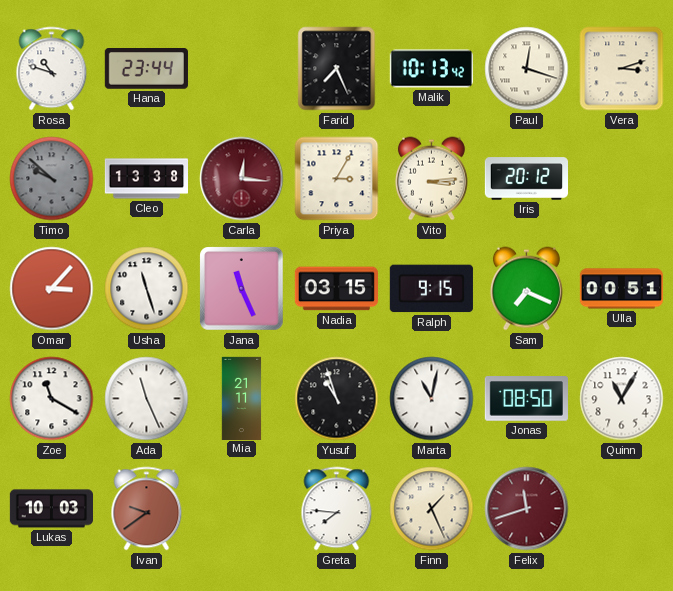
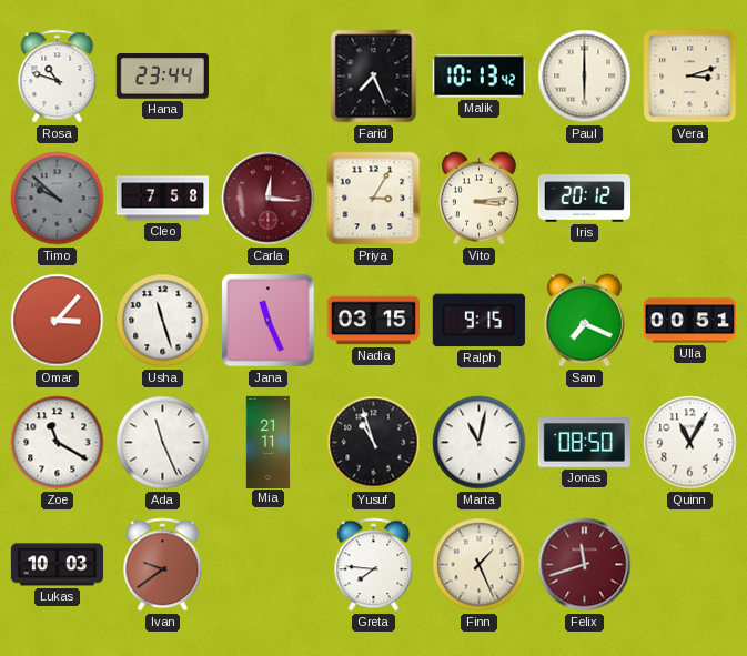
Paul: 12:18 -> 6:00
Cleo: 13:38 -> 7:58
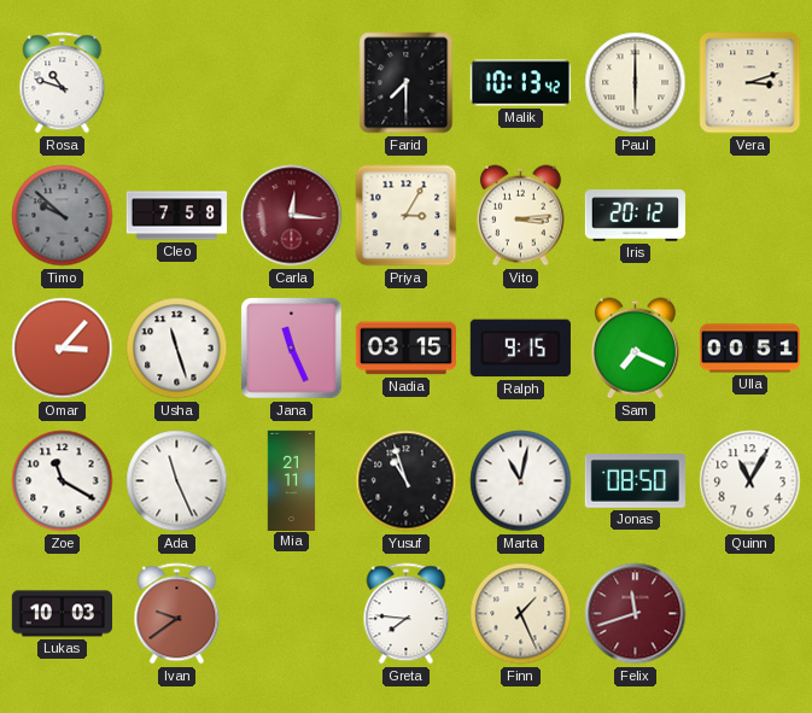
Hana: 23:44 -> none
Farid: 7:26 -> 7:30
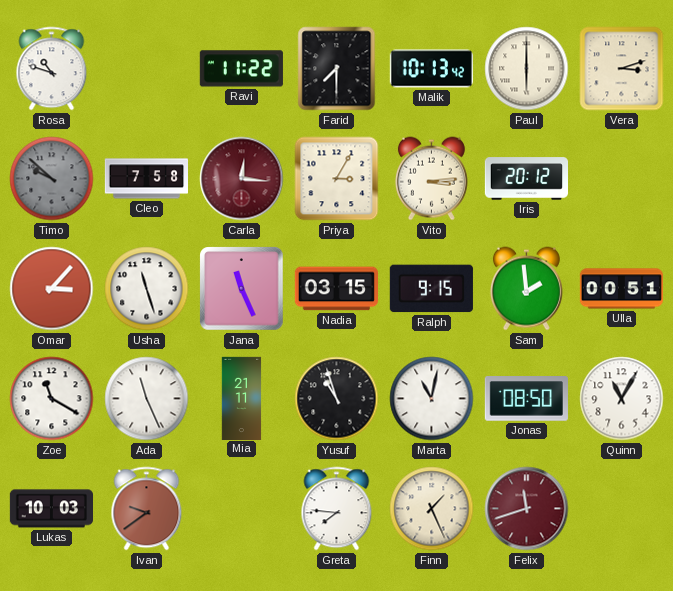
Ravi: none -> 11:22
Sam: 7:19 -> 1:59
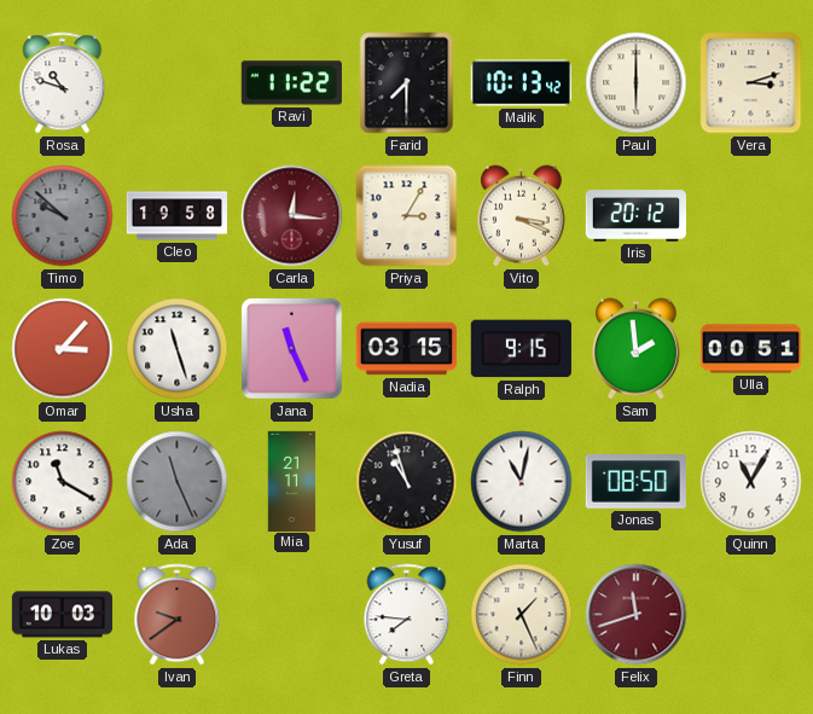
Cleo: 7:58 -> 19:58
Vito: 3:14 -> 3:19
Ada dial: white -> grey
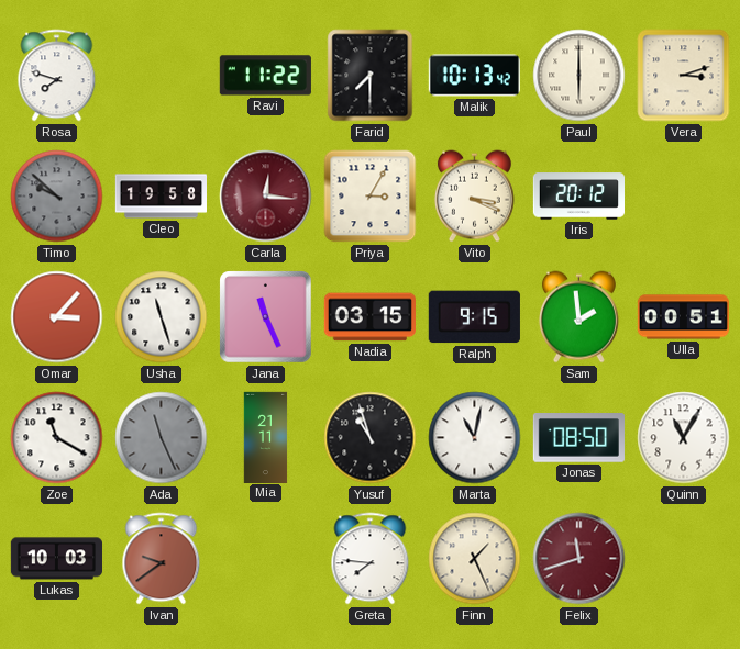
Rosa: 10:48 -> 7:48
